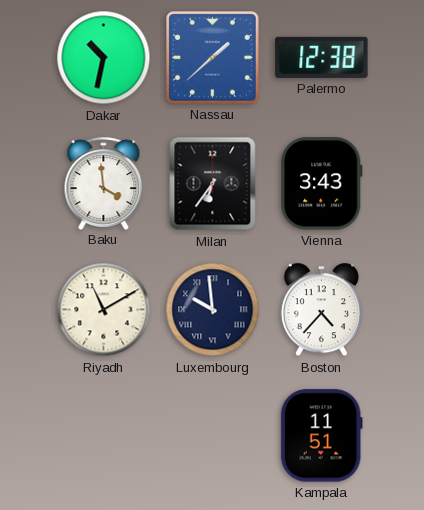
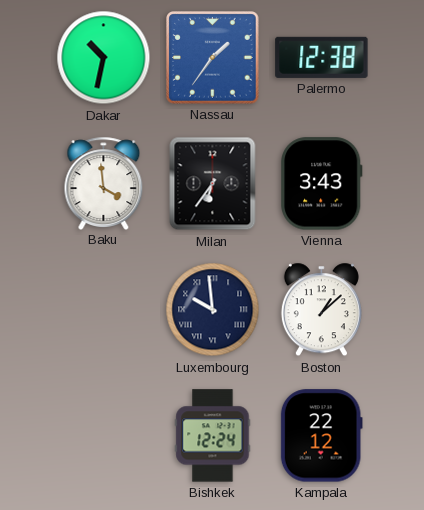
Nassau: 1:38 -> 1:36
Riyadh: 11:10 -> none
Boston: 4:37 -> 1:08
Bishkek: none -> 12:24
Kampala: 11:51 -> 22:12
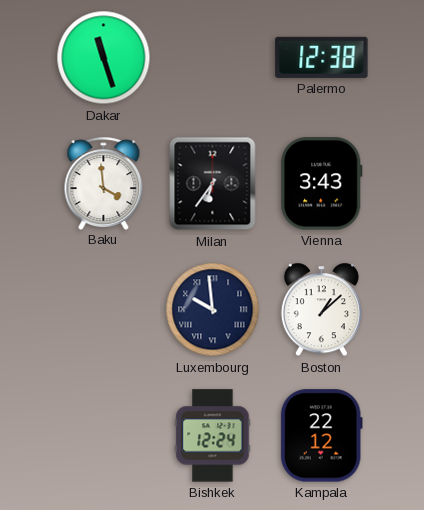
Dakar: 10:32 -> 11:27
Nassau: 1:36 -> none
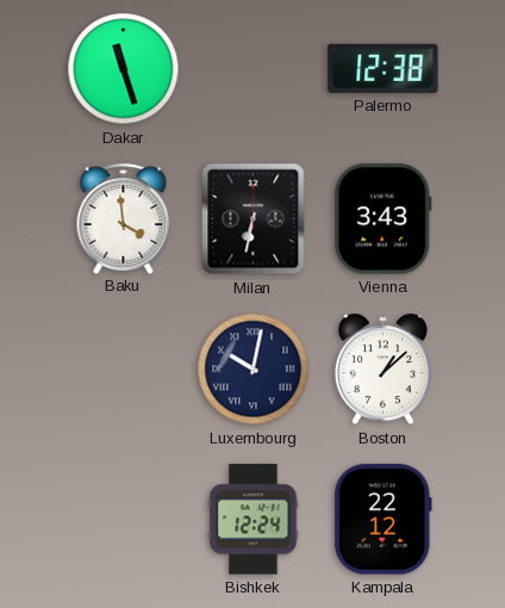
Milan: 6:36 -> 6:32
Luxembourg: 9:59 -> 10:02
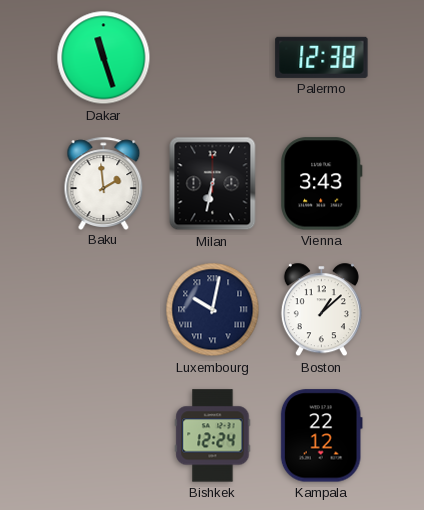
Baku: 3:59 -> 1:59
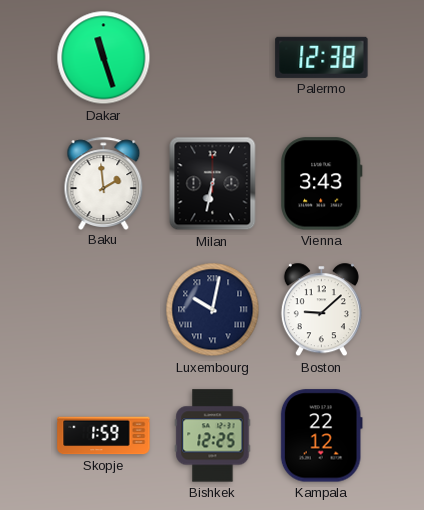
Boston: 1:08 -> 9:08
Skopje: none -> 1:59
Bishkek: 12:24 -> 12:25
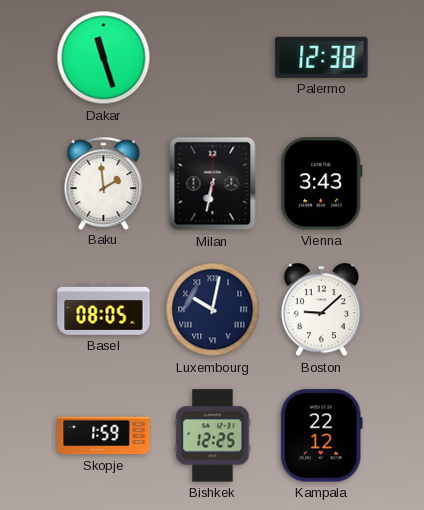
Basel: none -> 08:05
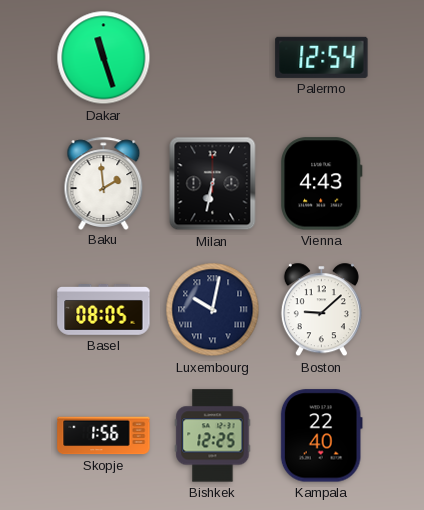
Palermo: 12:38 -> 12:54
Vienna: 3:43 -> 4:43
Skopje: 1:59 -> 1:56
Kampala: 22:12 -> 22:40
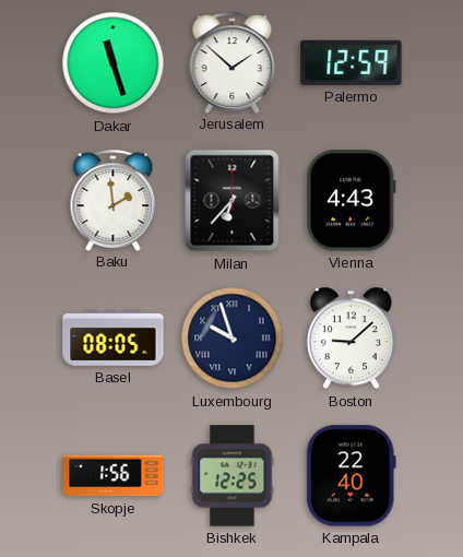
Jerusalem: none -> 1:52
Palermo: 12:54 -> 12:59
Milan: 6:32 -> 6:37
Luxembourg: 10:02 -> 9:57
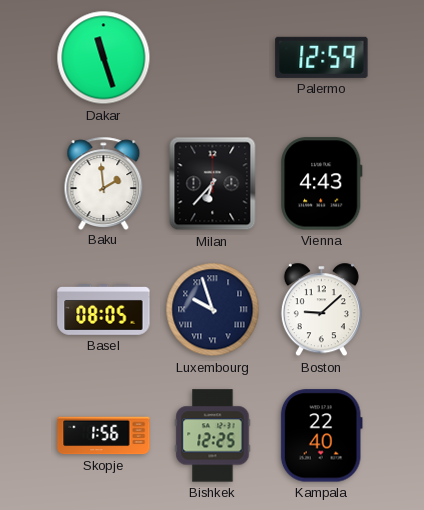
Jerusalem: 1:52 -> none
